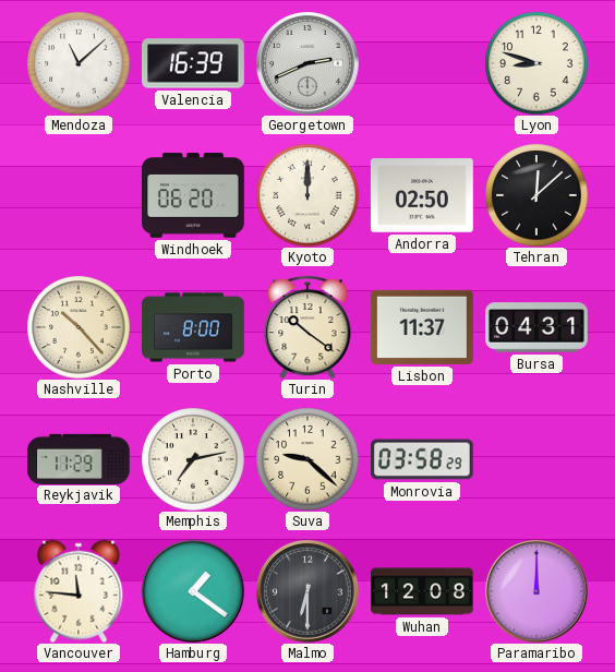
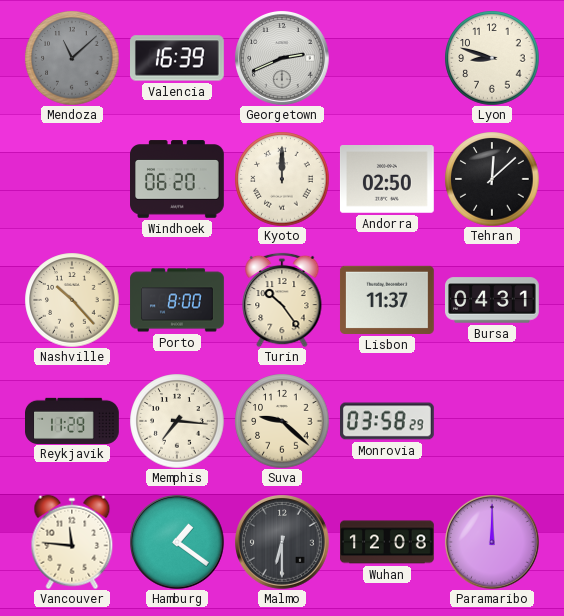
Mendoza dial: white -> grey
Turin: 10:21 -> 10:24
Memphis: 7:13 -> 7:16
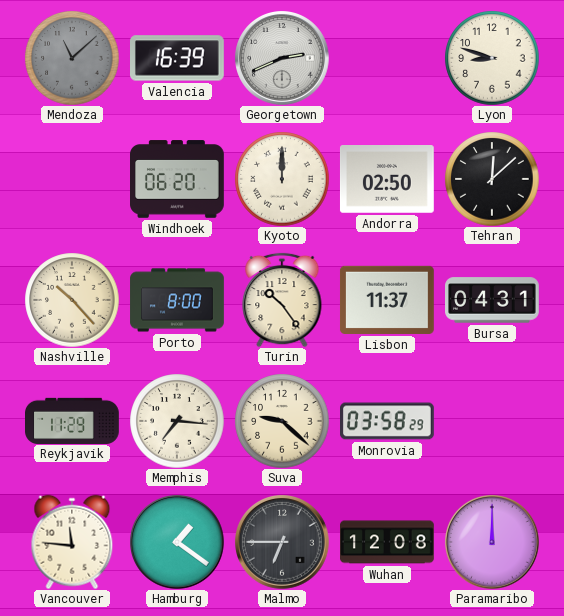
Malmo: 6:30 -> 6:45
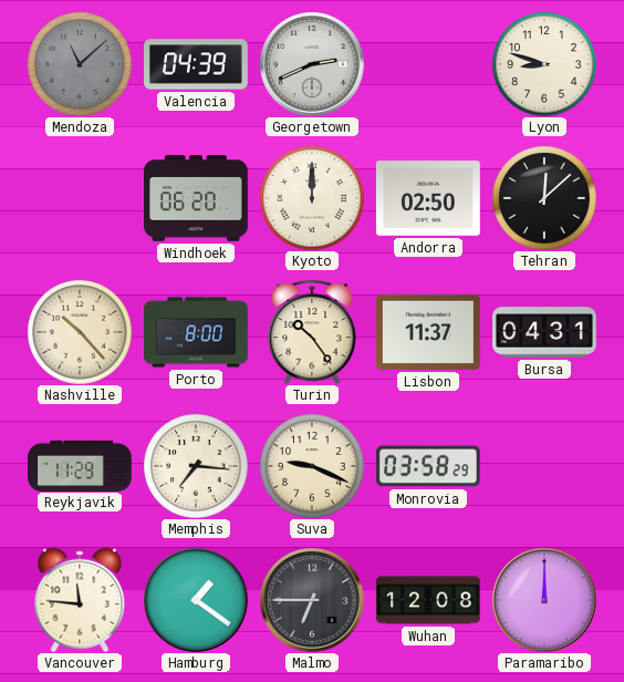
Valencia: 16:39 -> 04:39
Suva: 9:22 -> 9:19
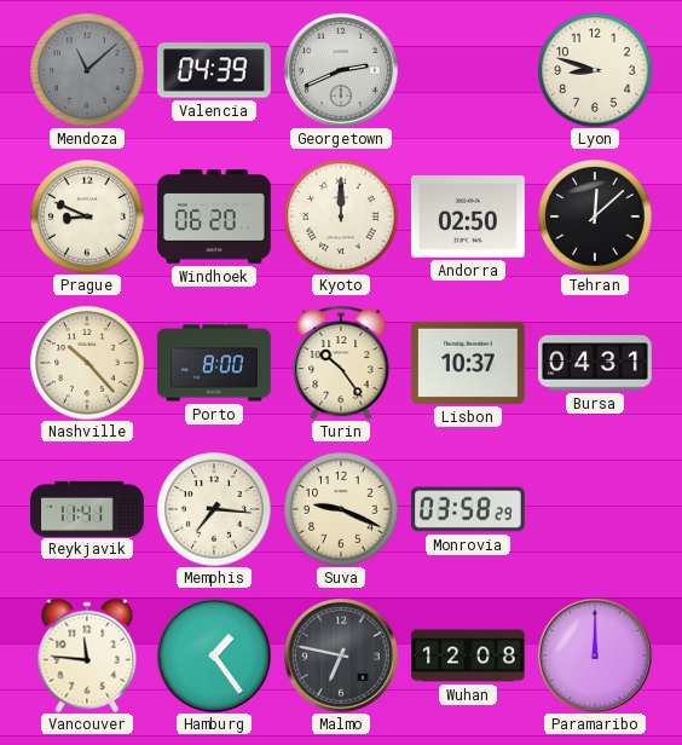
Prague: none -> 8:49
Lisbon: 11:37 -> 10:37
Reykjavik: 11:29 -> 11:41
Hamburg: 1:21 -> 1:24
Malmo: 6:45 -> 6:47
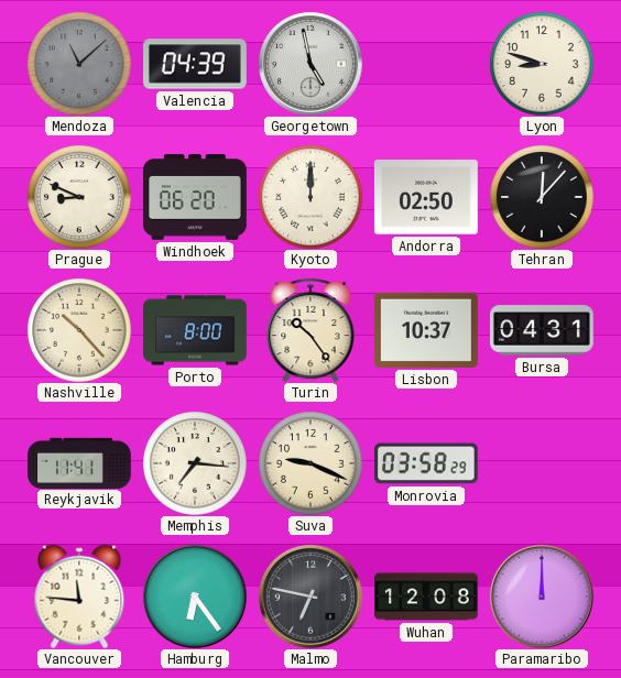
Georgetown: 2:41 -> 4:58
Tehran: 12:08 -> 12:07
Hamburg: 1:24 -> 6:24
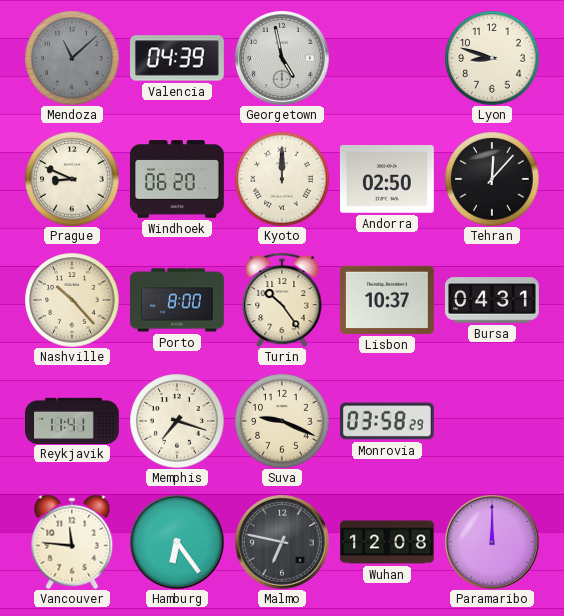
Memphis: 7:16 -> 7:18
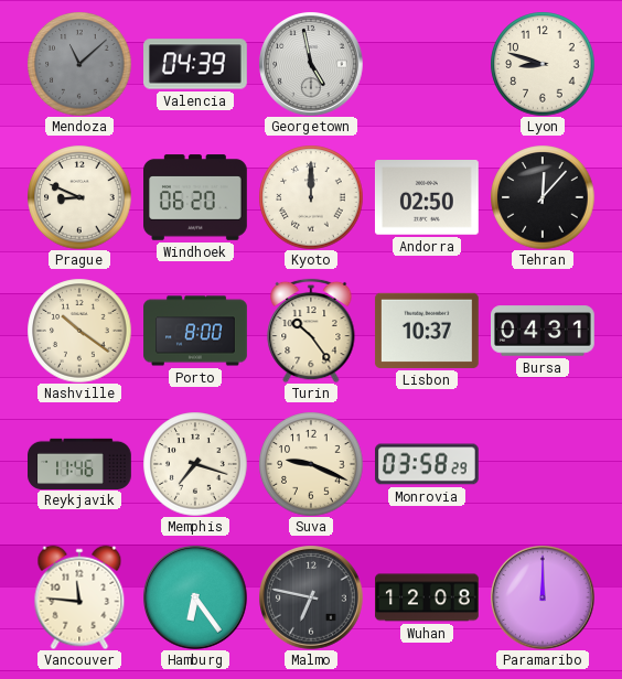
Nashville: 10:23 -> 10:21
Reykjavik: 11:41 -> 11:46
